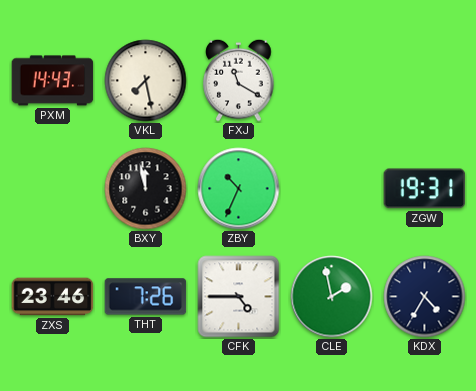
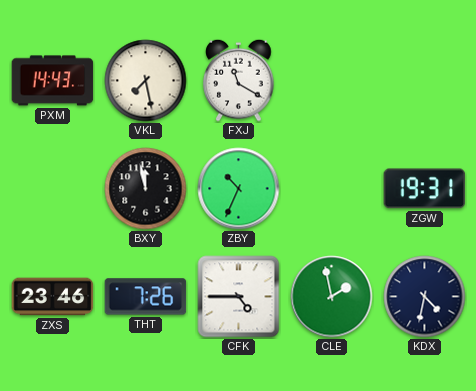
KDX: 4:35 -> 4:32
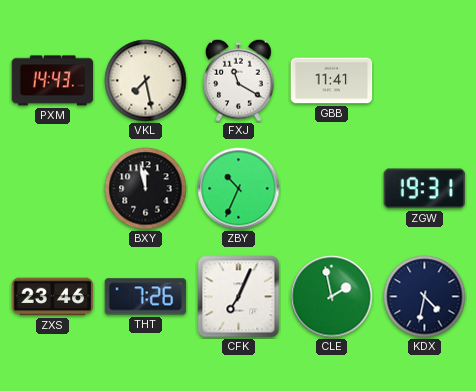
GBB: none -> 11:41
CFK: 4:45 -> 7:04
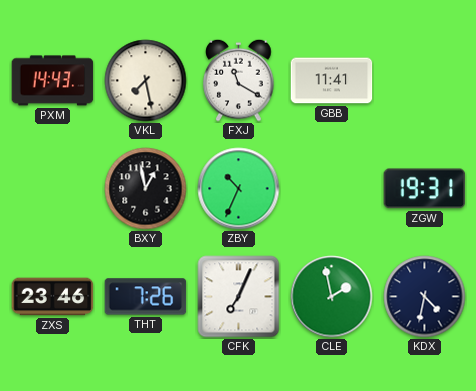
BXY: 11:58 -> 12:58
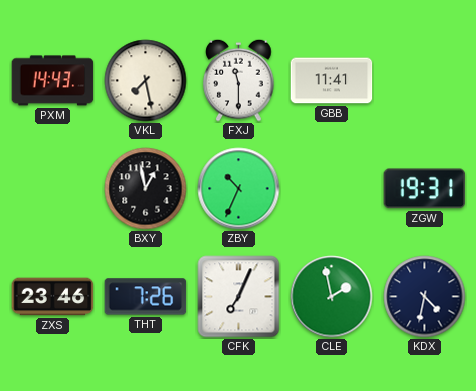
FXJ: 11:20 -> 11:30
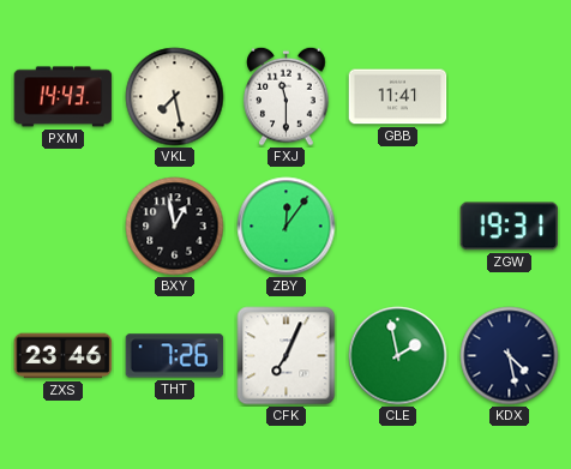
ZBY: 10:34 -> 12:06
KDX: 4:32 -> 4:28
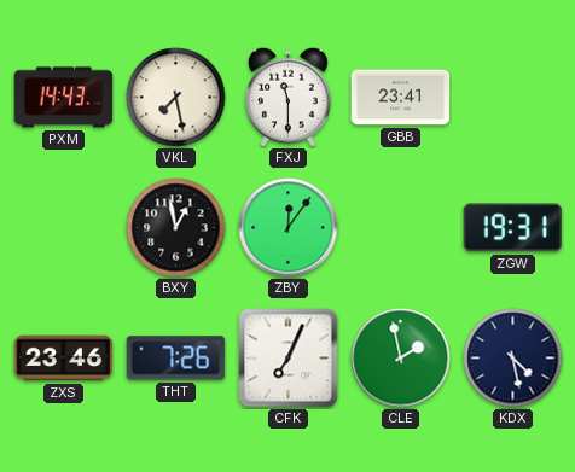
GBB: 11:41 -> 23:41
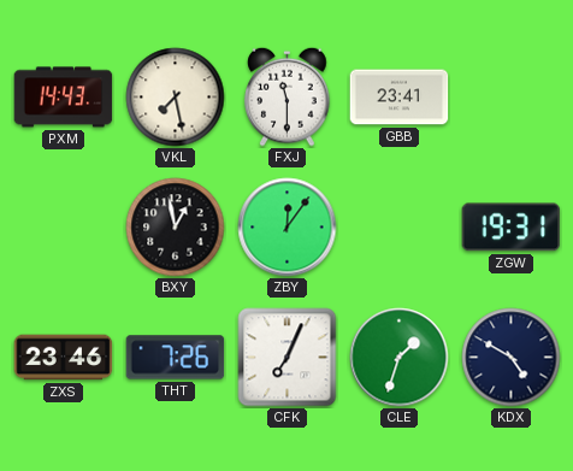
CLE: 1:58 -> 1:33
KDX: 4:28 -> 4:50
